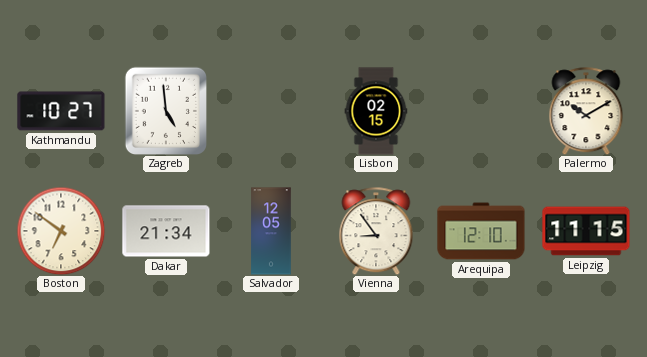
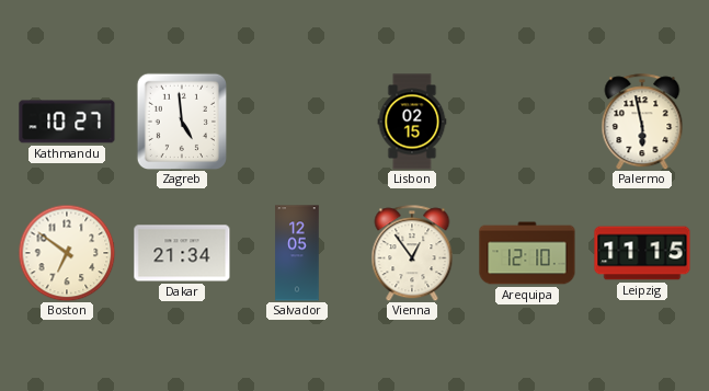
Palermo: 10:10 -> 5:58
Vienna: 8:54 -> 12:54
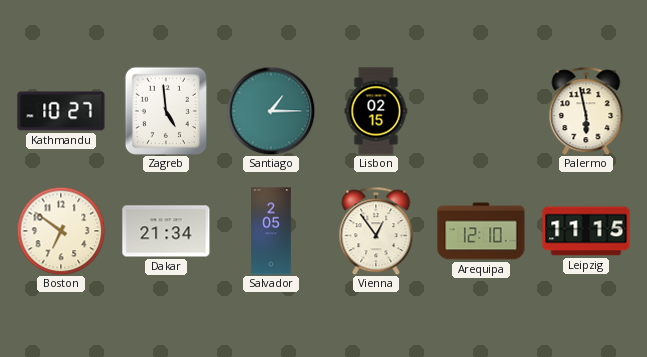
Santiago: none -> 1:15
Salvador: 12:05 -> 2:05
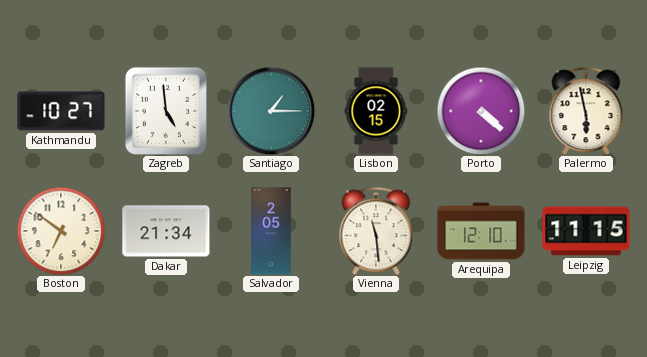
Porto: none -> 4:22
Vienna: 12:54 -> 11:29
